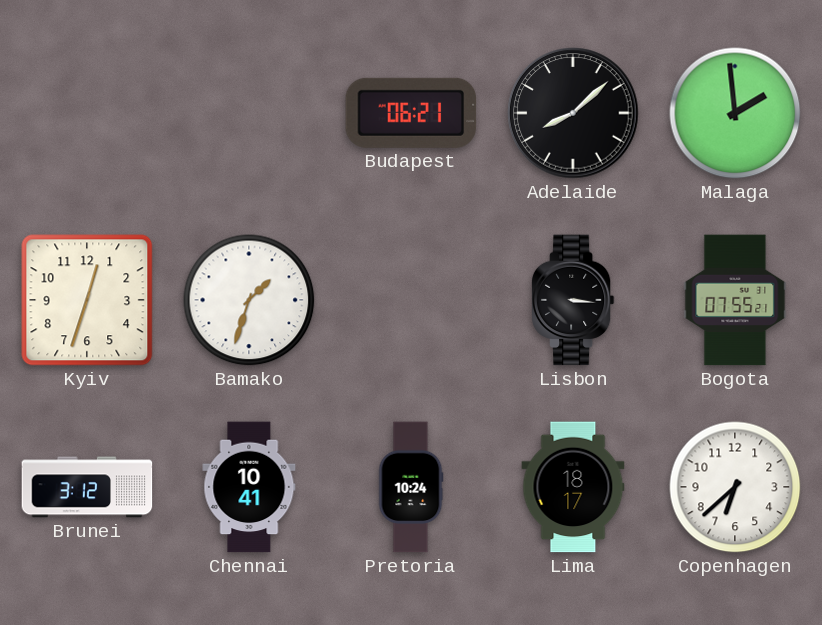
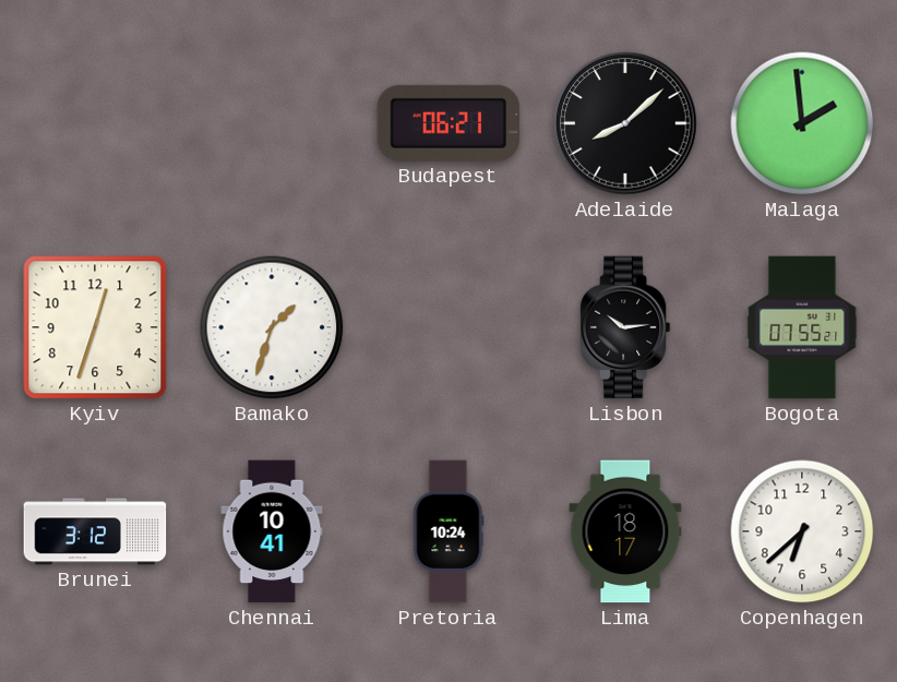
Lisbon: 3:16 -> 10:14
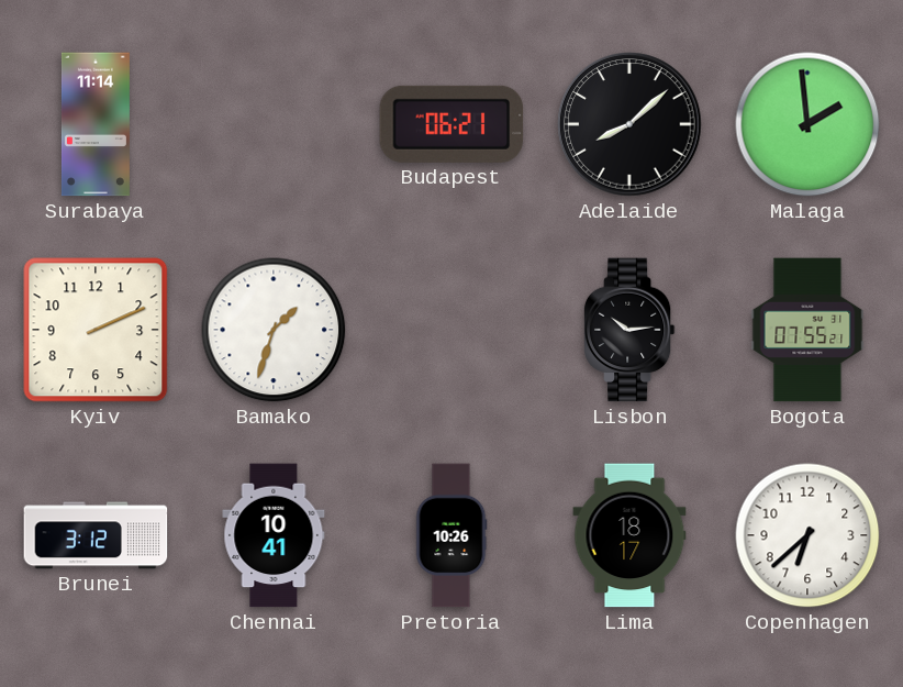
Surabaya: none -> 11:14
Kyiv: 12:33 -> 2:11
Pretoria: 10:24 -> 10:26
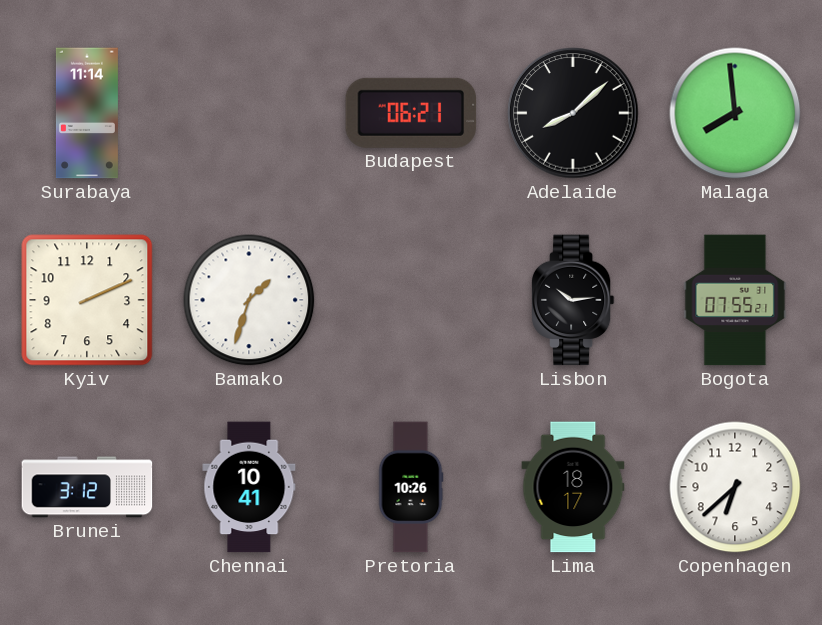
Malaga: 1:59 -> 7:59
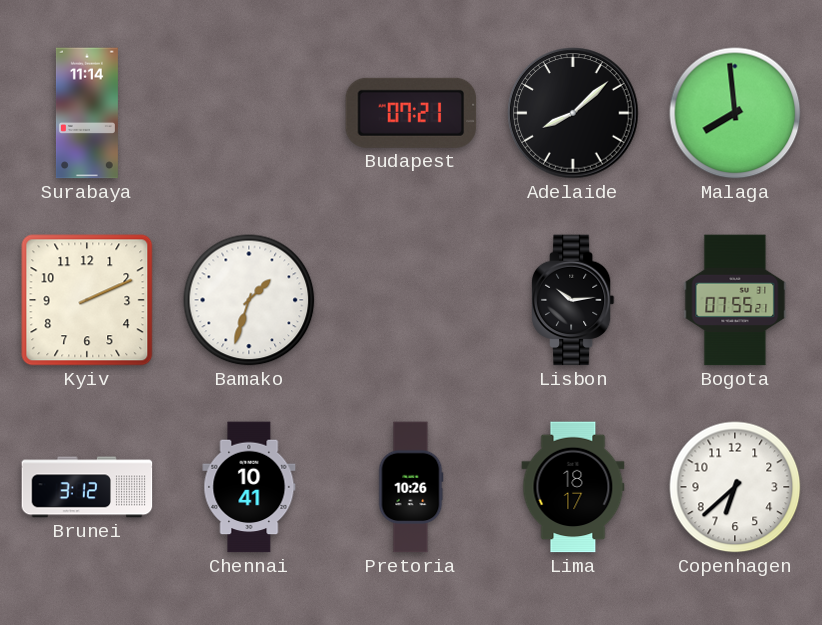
Budapest: 06:21 -> 07:21
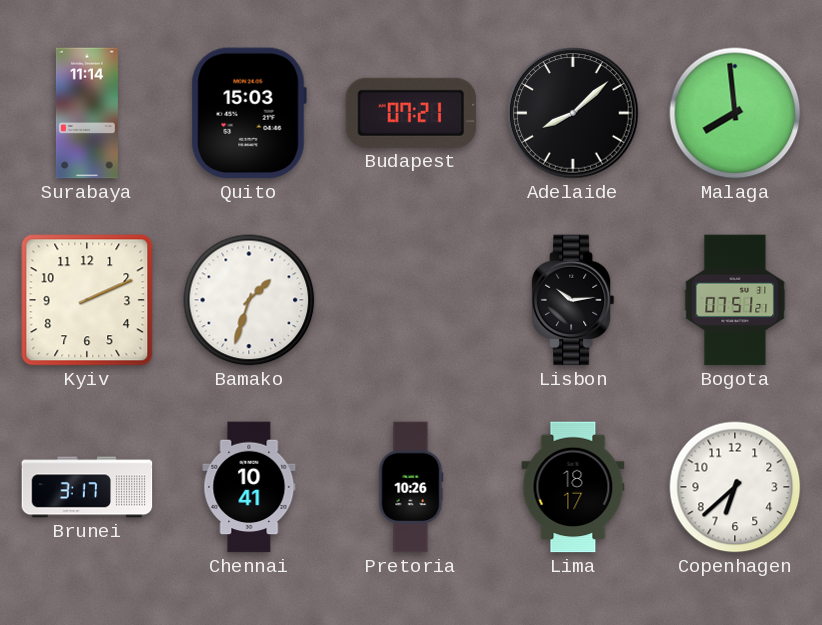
Quito: none -> 15:03
Bogota: 07:55 -> 07:51
Brunei: 3:12 -> 3:17
